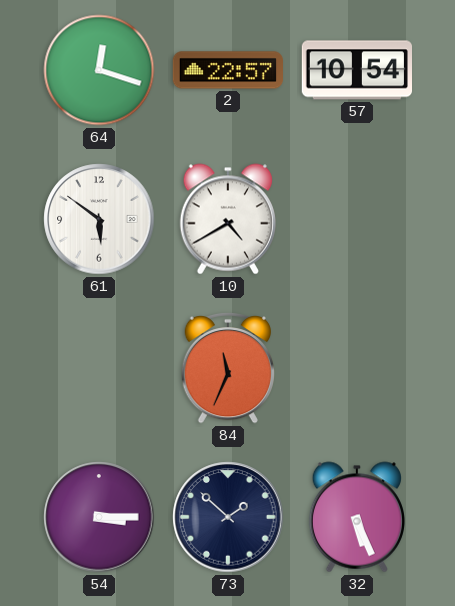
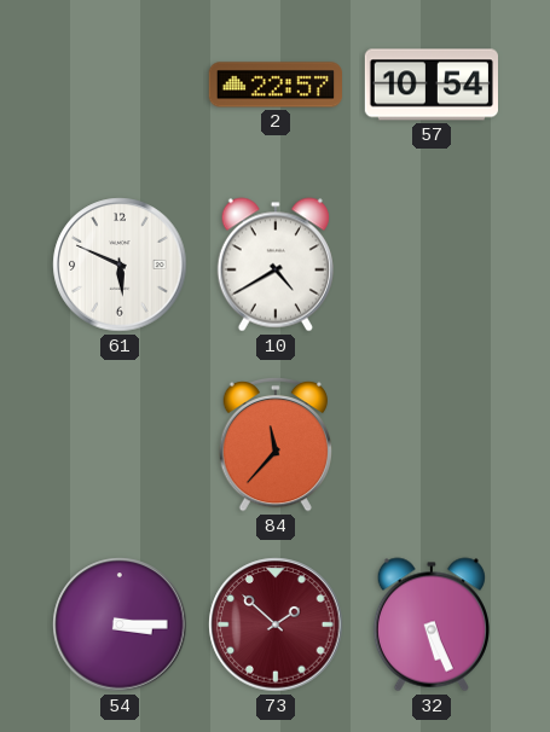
64: 12:18 -> none
61: 5:51 -> 5:49
84: 11:34 -> 11:37
73 dial: navy -> burgundy
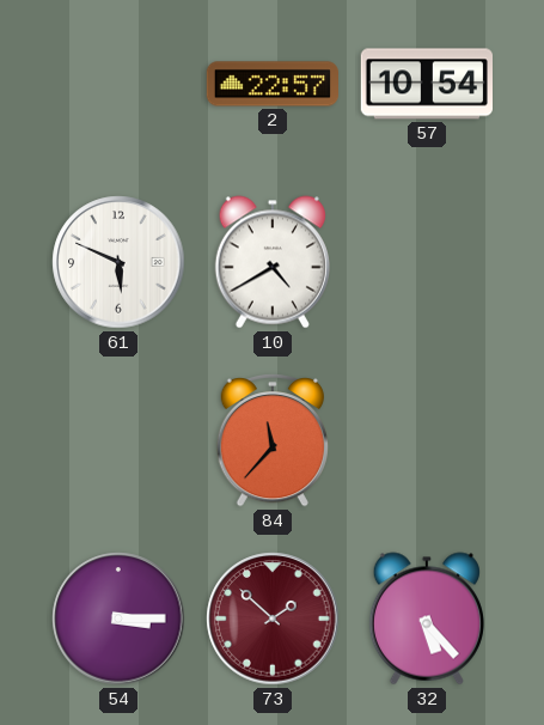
32: 5:26 -> 5:23
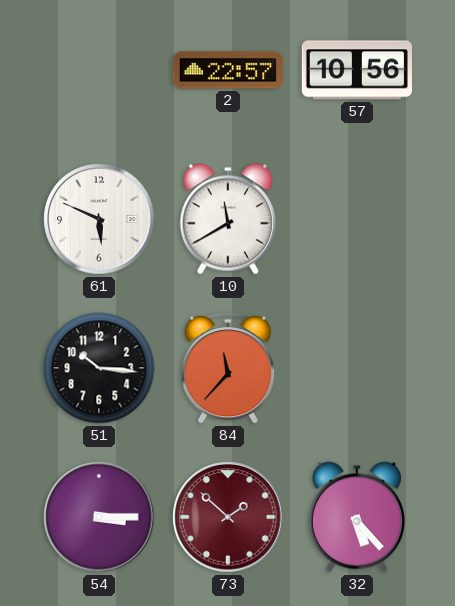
57: 10:54 -> 10:56
10: 4:40 -> 11:40
51: none -> 10:16
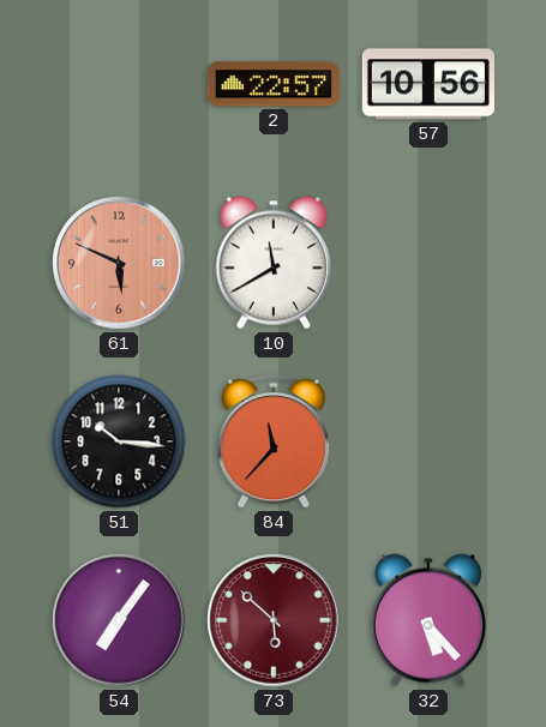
61 dial: white -> salmon
54: 3:15 -> 7:06
73: 1:52 -> 5:52
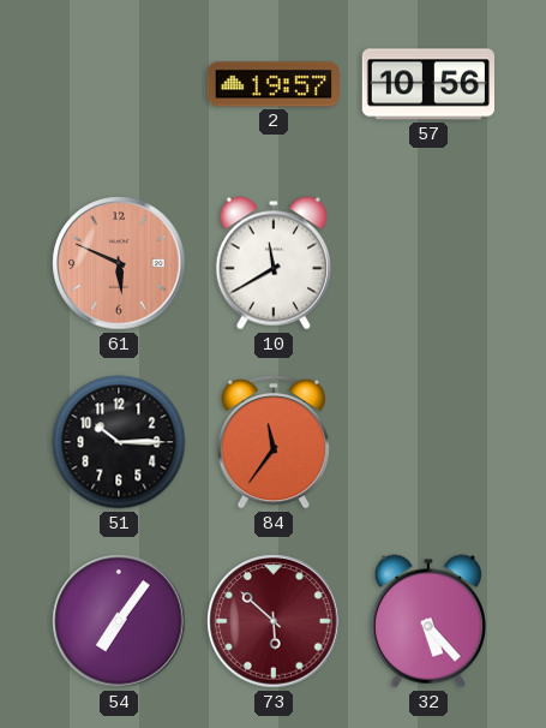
2: 22:57 -> 19:57
51: 10:16 -> 10:15
84: 11:37 -> 11:36
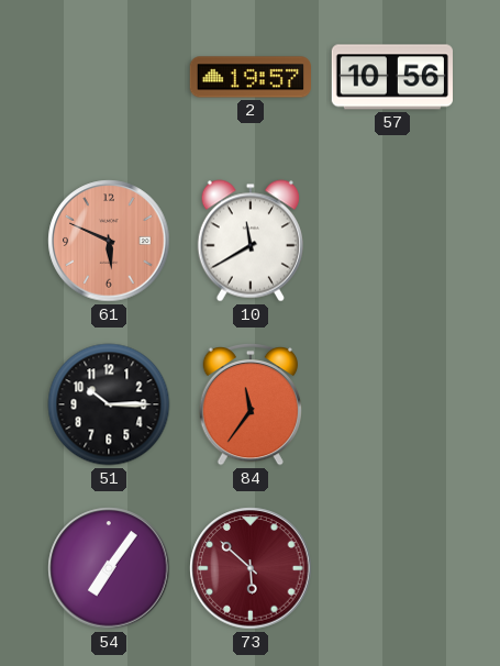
32: 5:23 -> none
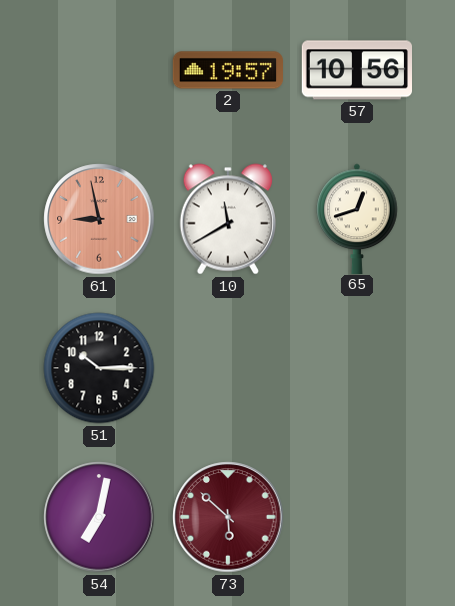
61: 5:49 -> 8:58
65: none -> 12:42
84: 11:36 -> none
54: 7:06 -> 7:02
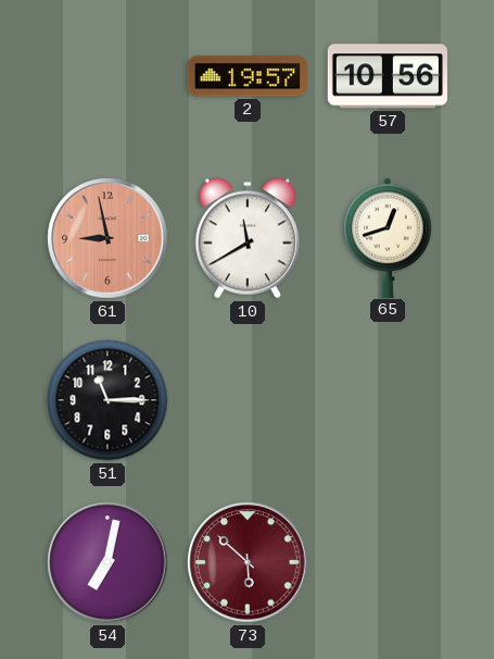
51: 10:15 -> 11:15
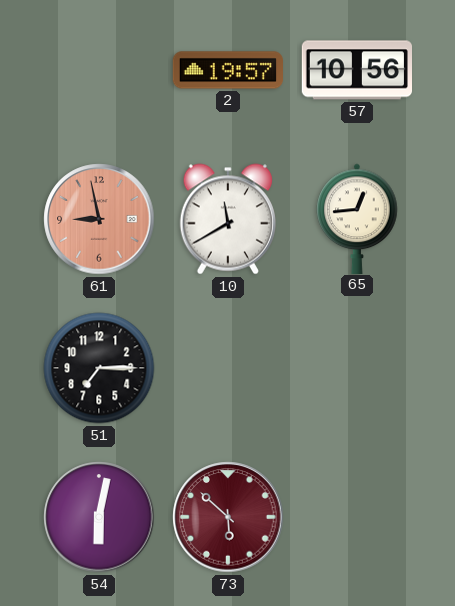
65: 12:42 -> 12:44
51: 11:15 -> 7:15
54: 7:02 -> 6:02
